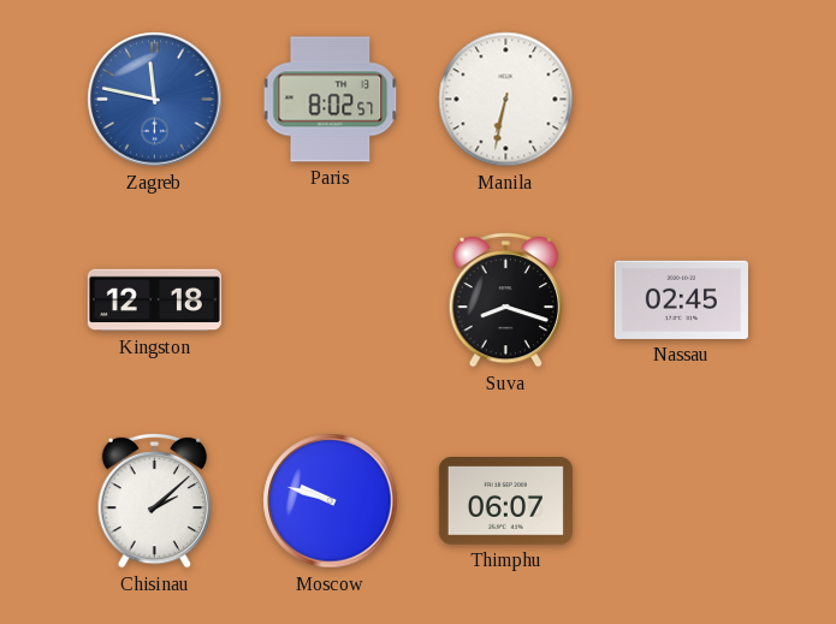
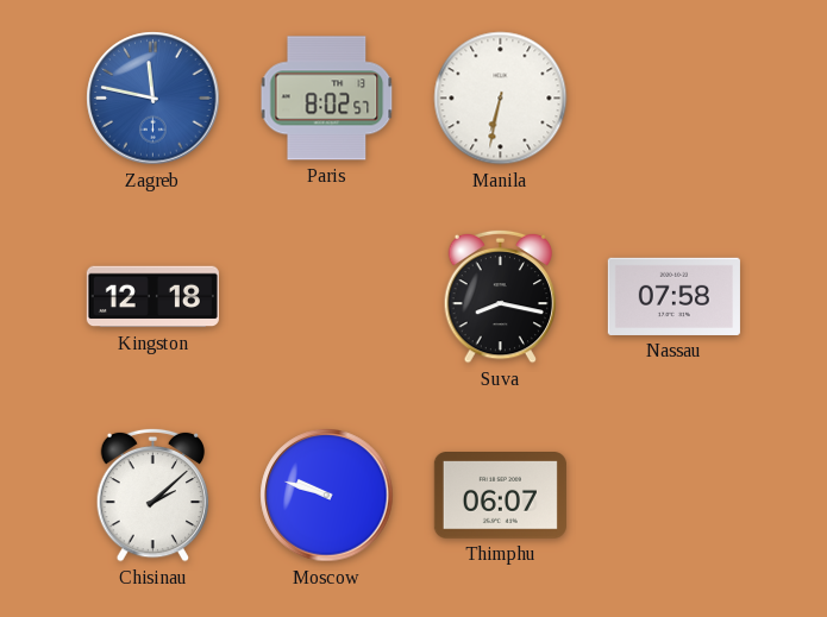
Suva: 8:18 -> 8:17
Nassau: 02:45 -> 07:58
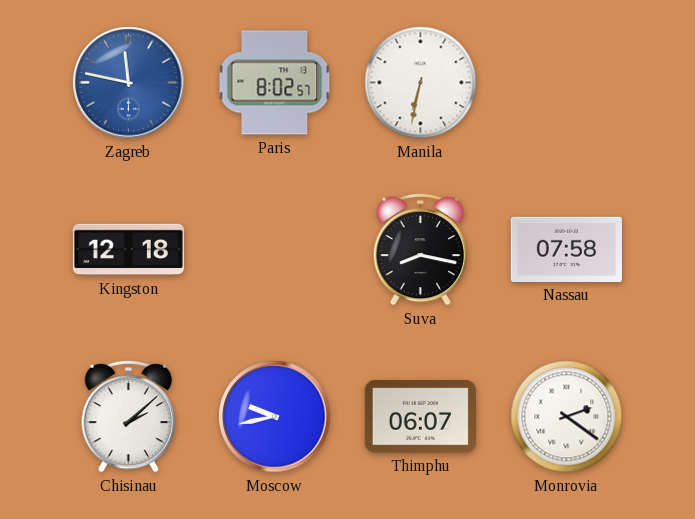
Moscow: 9:48 -> 9:43
Monrovia: none -> 2:21
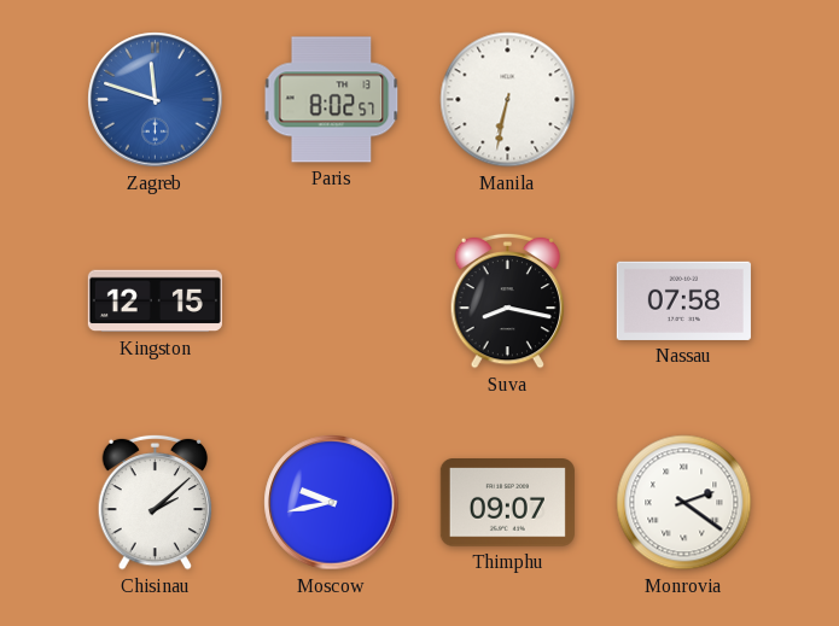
Zagreb: 11:47 -> 11:48
Kingston: 12:18 -> 12:15
Thimphu: 06:07 -> 09:07
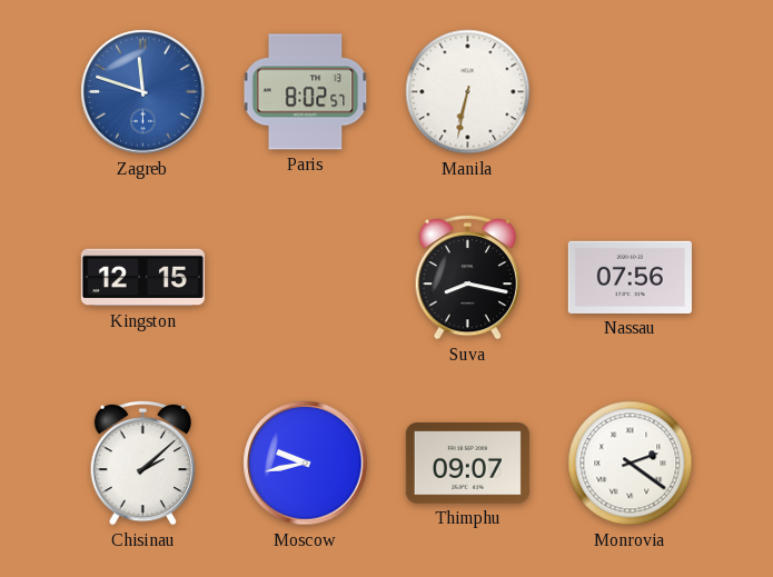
Nassau: 07:58 -> 07:56
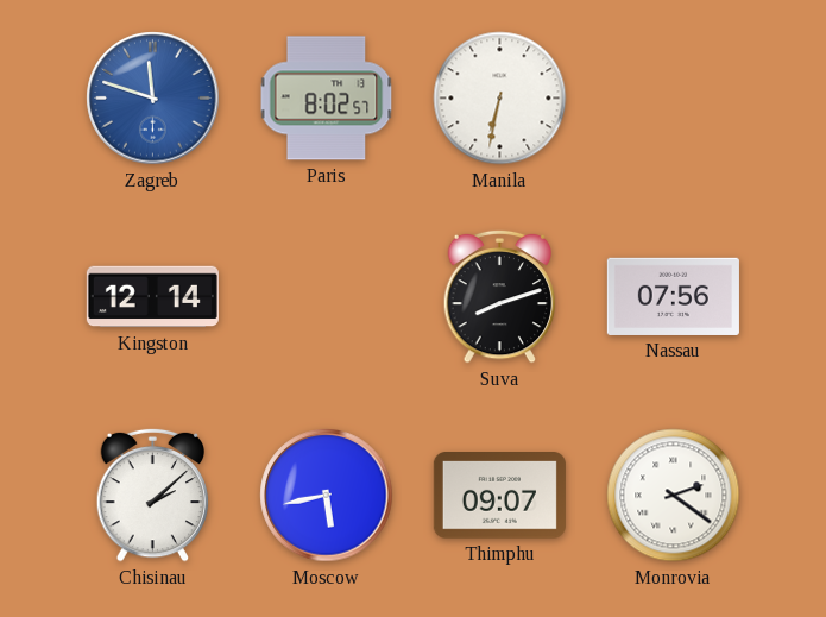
Kingston: 12:15 -> 12:14
Suva: 8:17 -> 8:12
Moscow: 9:43 -> 5:43
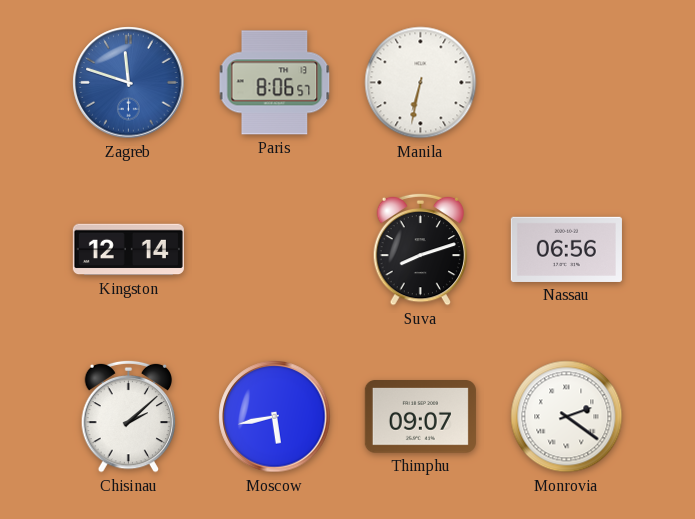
Paris: 8:02 -> 8:06
Nassau: 07:56 -> 06:56
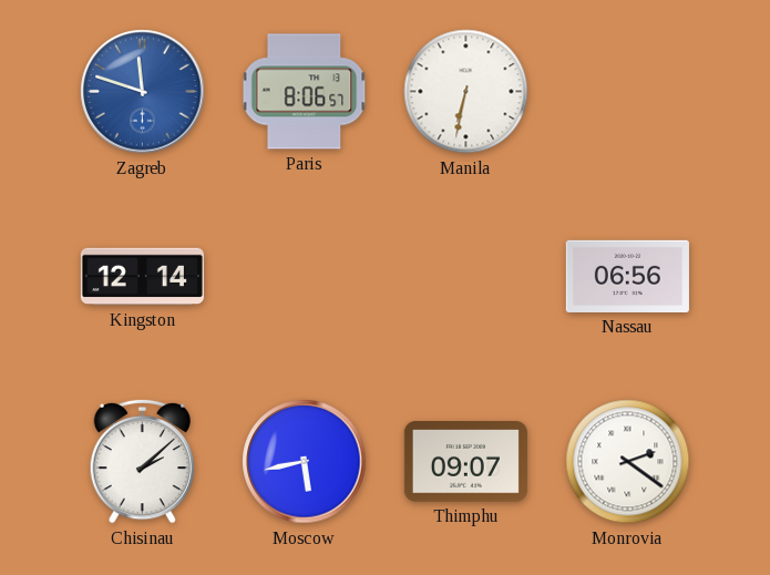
Suva: 8:12 -> none
